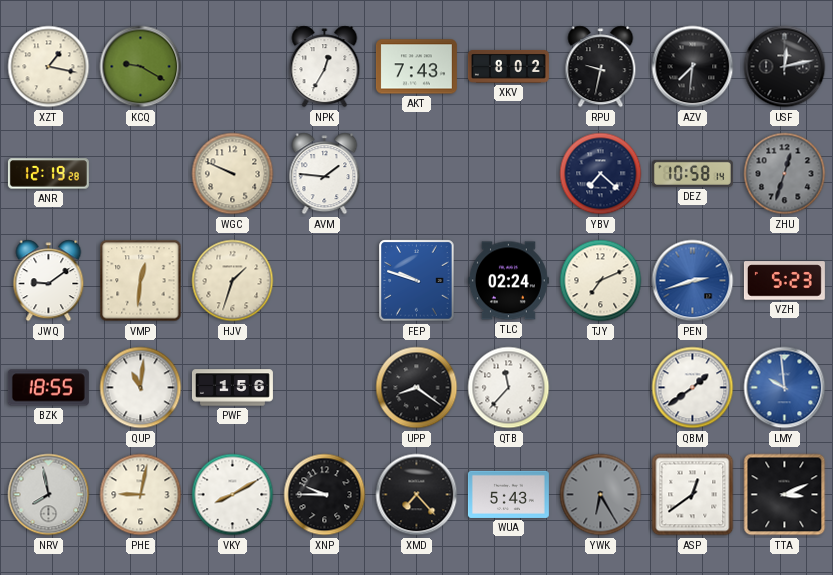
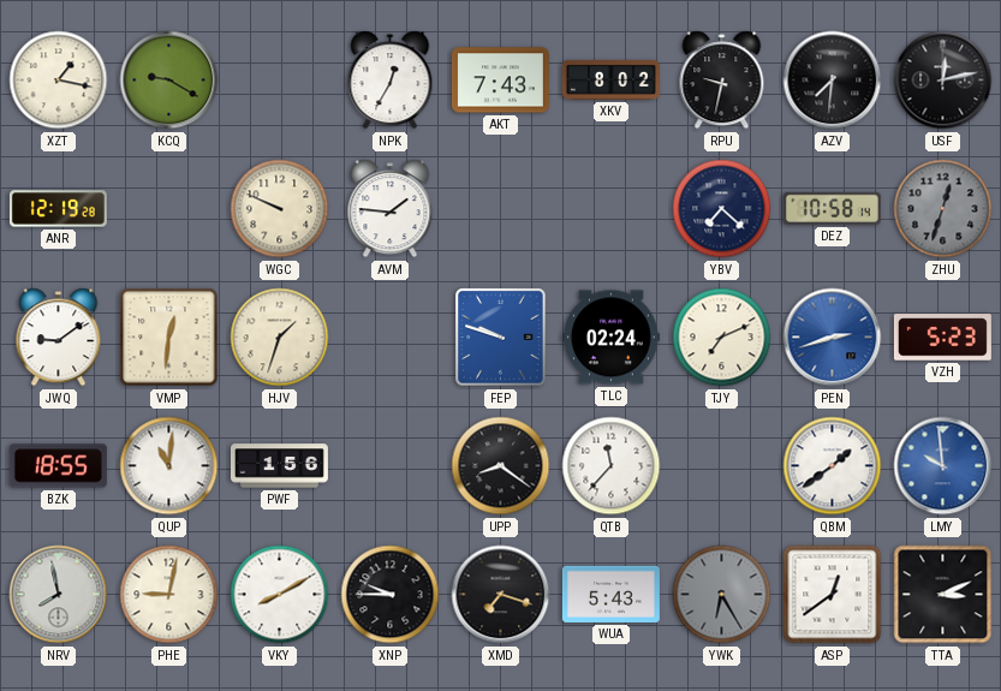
XMD: 7:23 -> 7:18
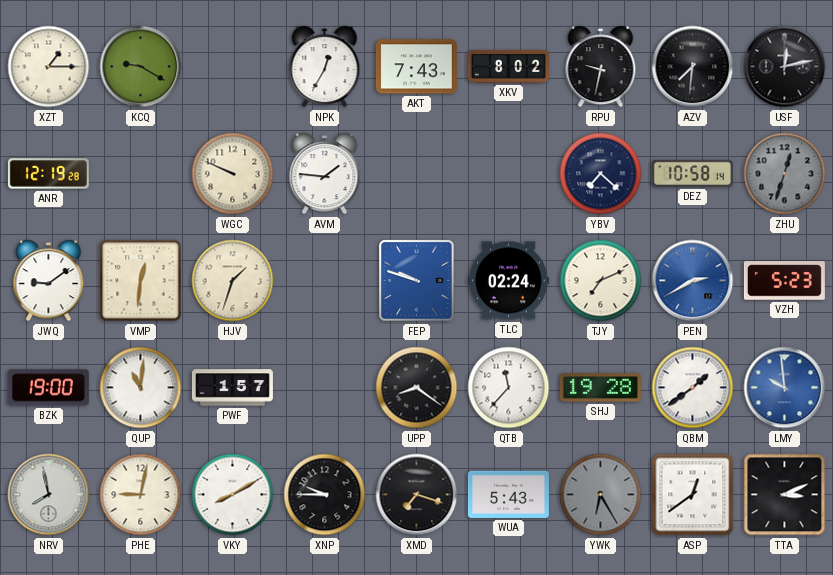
XZT: 1:17 -> 1:15
PEN: 2:42 -> 2:40
BZK: 18:55 -> 19:00
PWF: 1:56 -> 1:57
SHJ: none -> 19:28
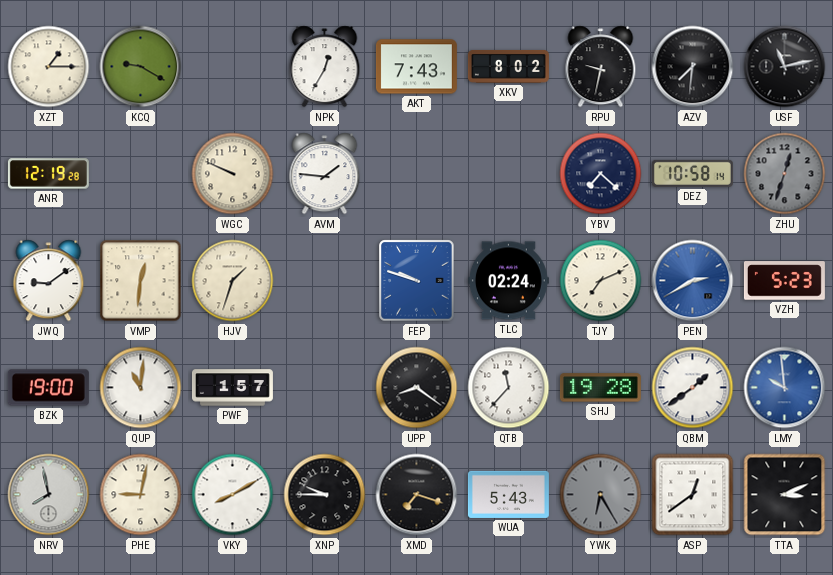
USF: 12:13 -> 11:13
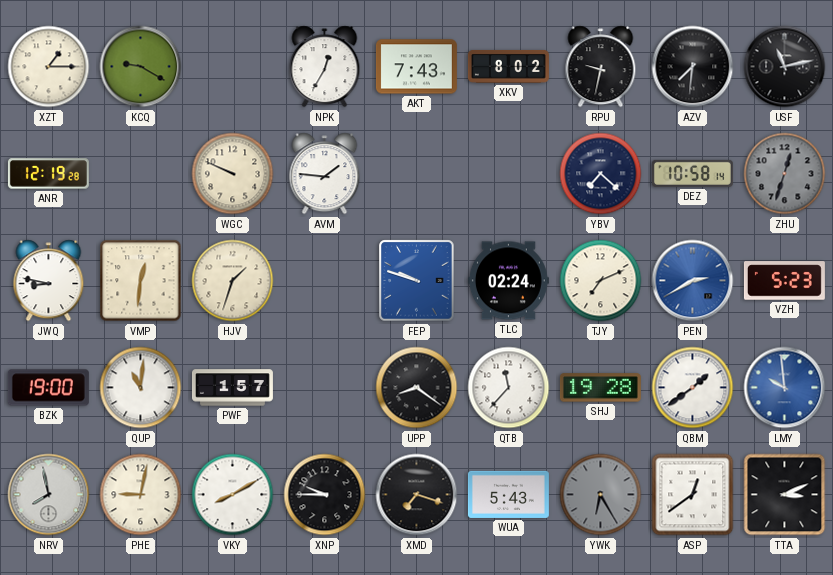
JWQ: 9:09 -> 8:47
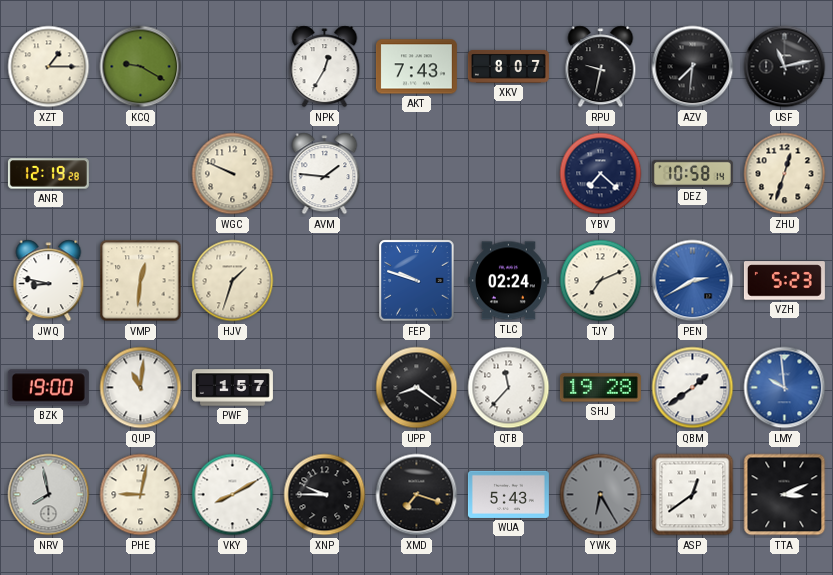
XKV: 8:02 -> 8:07
ZHU dial: grey -> cream
